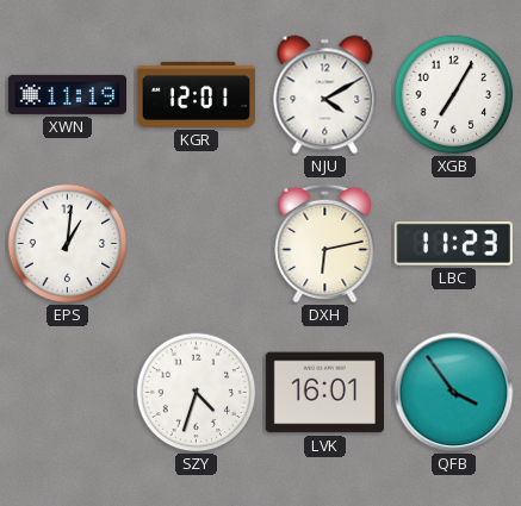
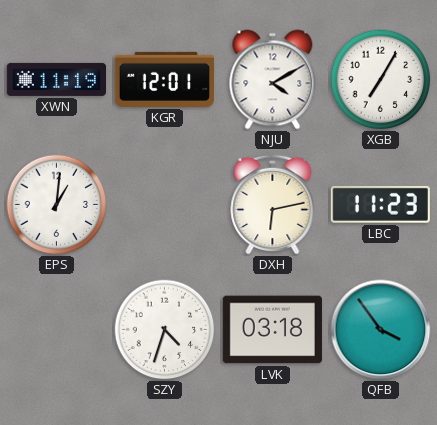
LVK: 16:01 -> 03:18
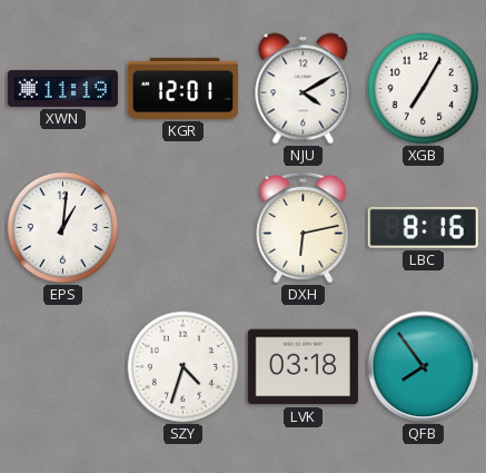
LBC: 11:23 -> 8:16
QFB: 3:54 -> 7:54
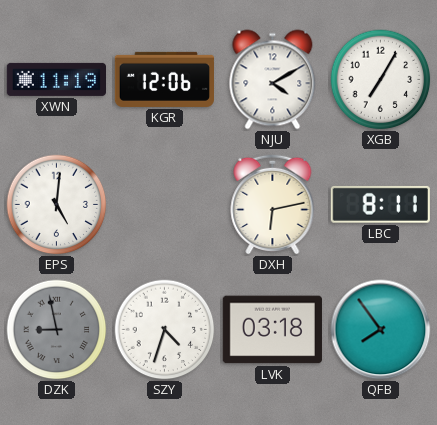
KGR: 12:01 -> 12:06
EPS: 1:01 -> 5:01
LBC: 8:16 -> 8:11
DZK: none -> 8:58
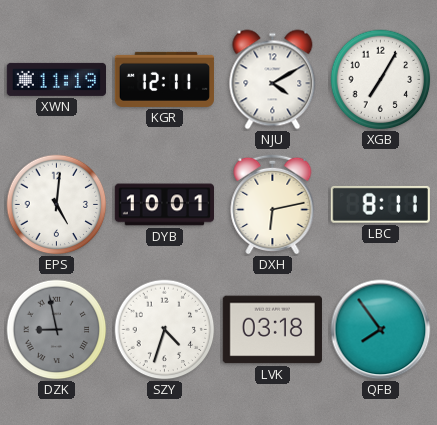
KGR: 12:06 -> 12:11
DYB: none -> 10:01
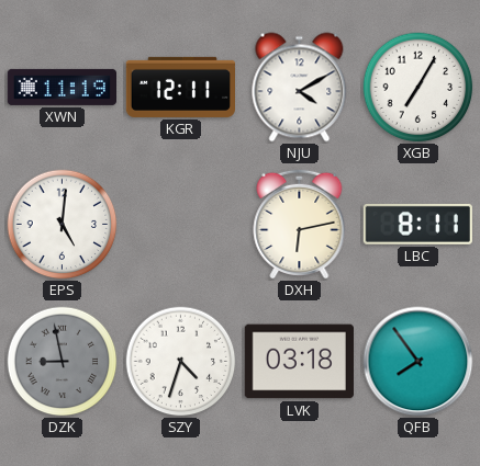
DYB: 10:01 -> none
